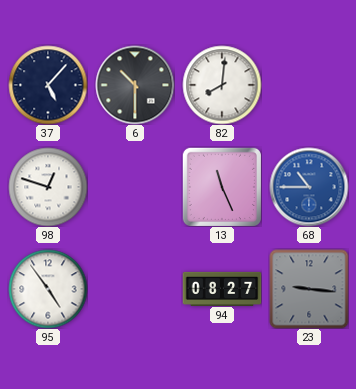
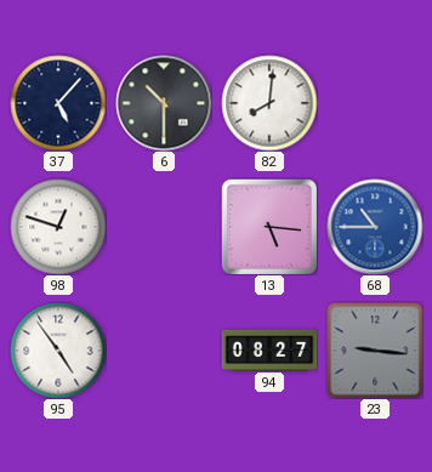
13: 11:26 -> 5:16
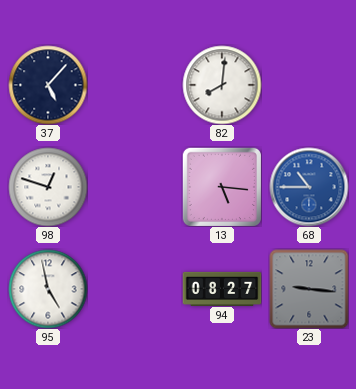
6: 10:30 -> none
95: 4:54 -> 4:58
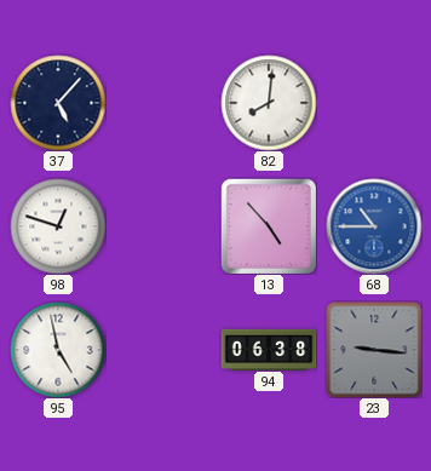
13: 5:16 -> 4:53
94: 08:27 -> 06:38
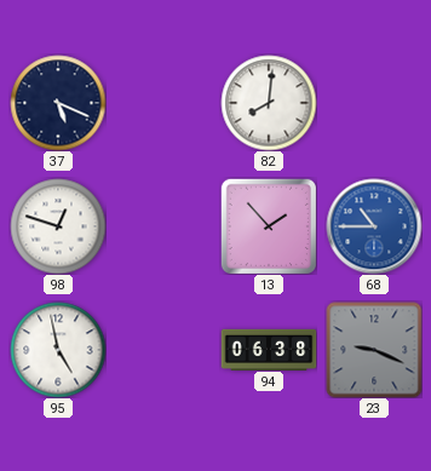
37: 5:07 -> 5:19
13: 4:53 -> 1:53
23: 9:16 -> 9:19
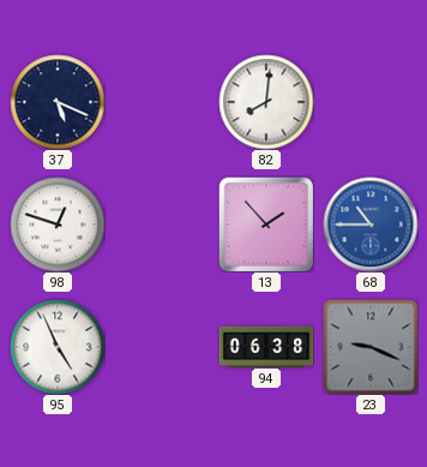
95: 4:58 -> 4:56
